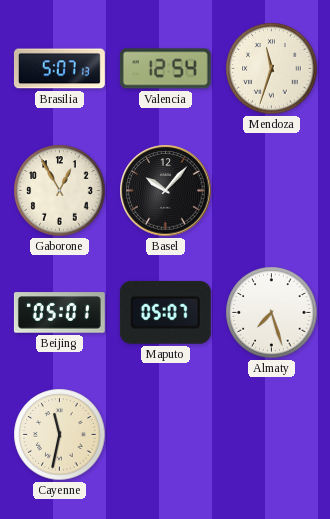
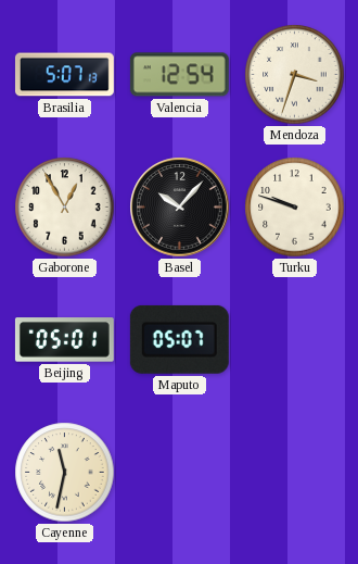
Mendoza: 11:33 -> 3:33
Turku: none -> 9:48
Almaty: 7:27 -> none
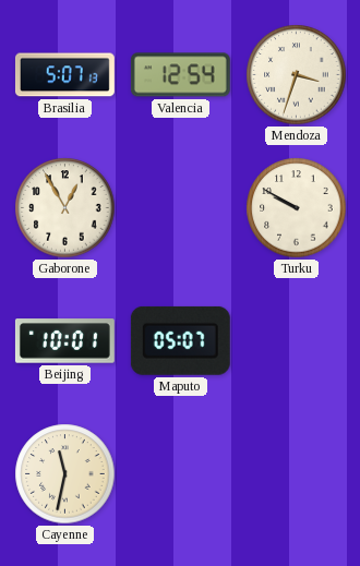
Basel: 10:07 -> none
Turku: 9:48 -> 9:50
Beijing: 05:01 -> 10:01
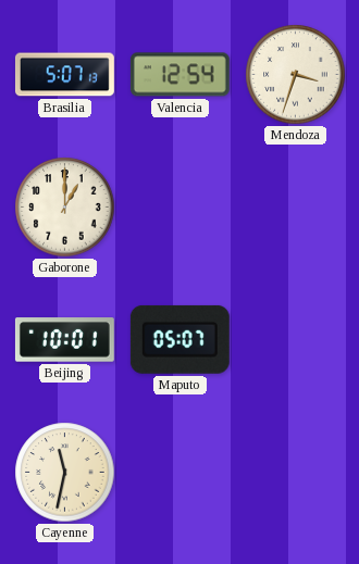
Gaborone: 12:55 -> 1:00
Turku: 9:50 -> none
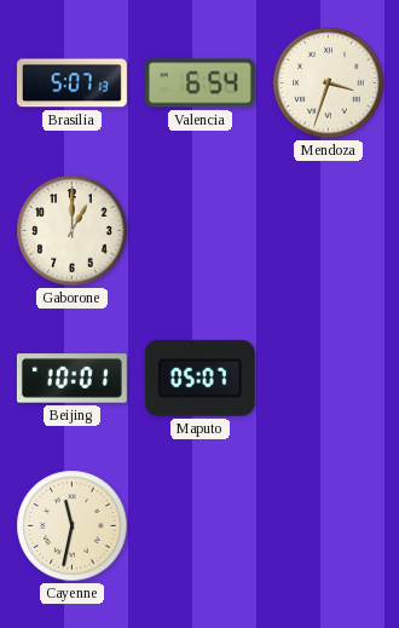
Valencia: 12:54 -> 6:54
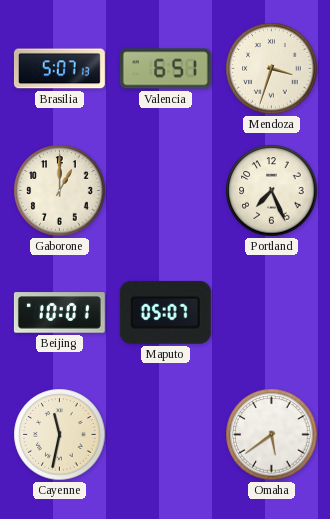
Valencia: 6:54 -> 6:51
Portland: none -> 7:26
Omaha: none -> 5:39
